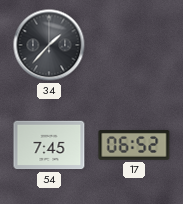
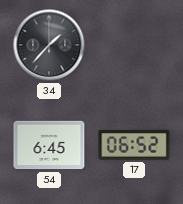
54: 7:45 -> 6:45
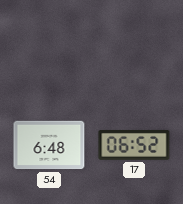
34: 1:37 -> none
54: 6:45 -> 6:48
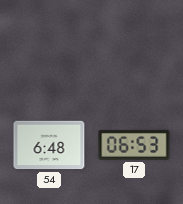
17: 06:52 -> 06:53
